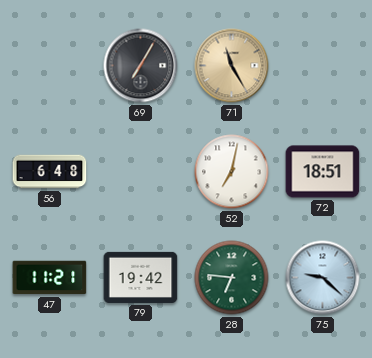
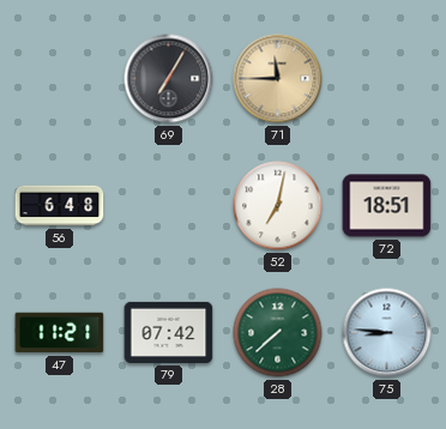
71: 11:25 -> 11:45
79: 19:42 -> 07:42
28: 6:46 -> 7:38
75: 9:22 -> 8:46
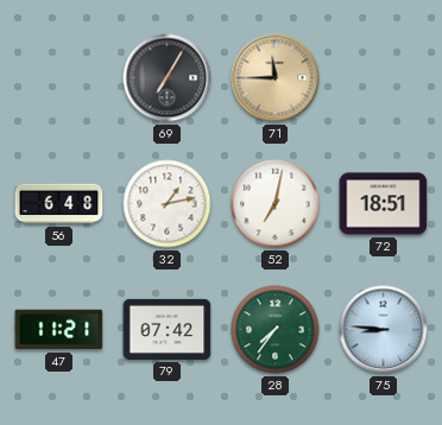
32: none -> 1:13
28: 7:38 -> 7:36
